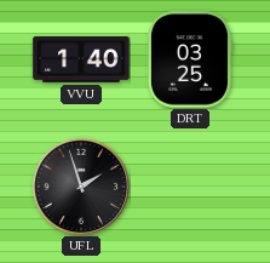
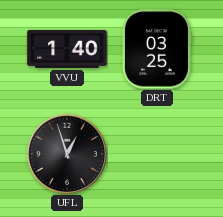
UFL: 1:57 -> 12:57
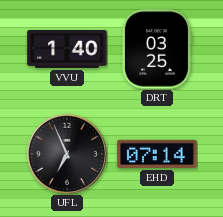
UFL: 12:57 -> 6:56
EHD: none -> 07:14
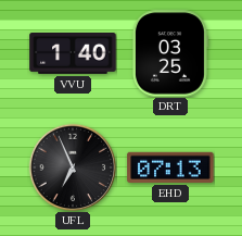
EHD: 07:14 -> 07:13
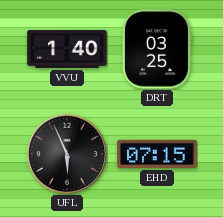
UFL: 6:56 -> 5:56
EHD: 07:13 -> 07:15
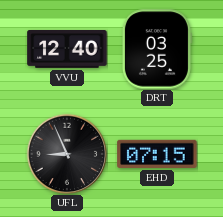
VVU: 1:40 -> 12:40
UFL: 5:56 -> 8:56
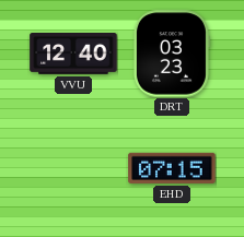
DRT: 03:25 -> 03:23
UFL: 8:56 -> none
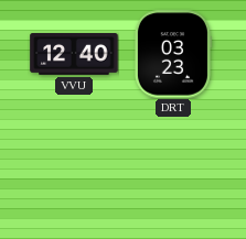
EHD: 07:15 -> none
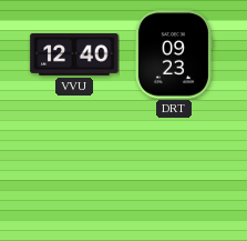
DRT: 03:23 -> 09:23
